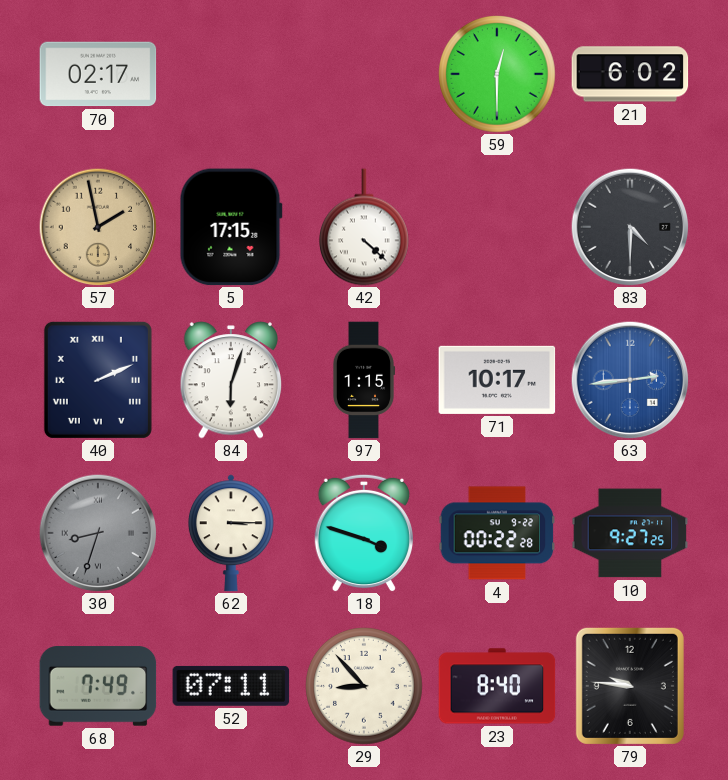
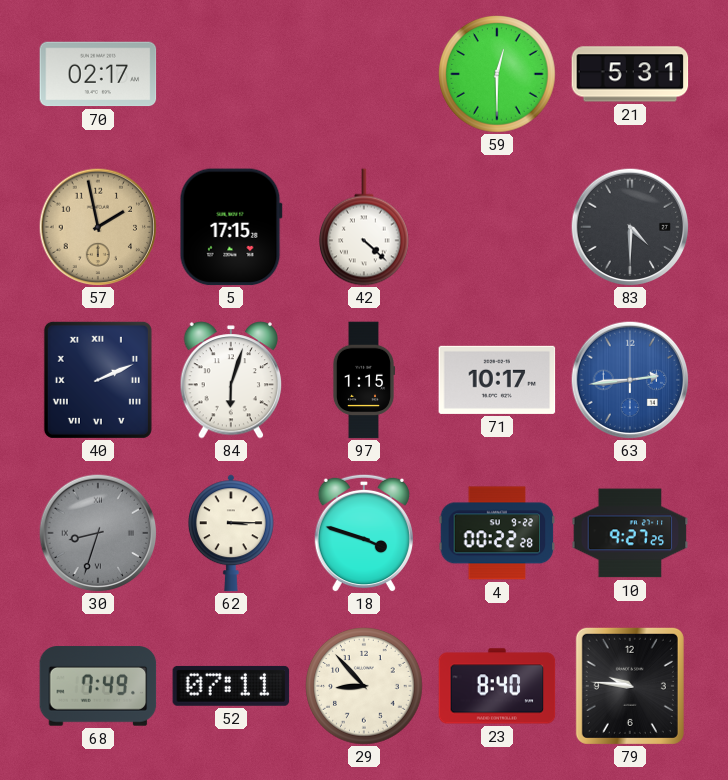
21: 6:02 -> 5:31
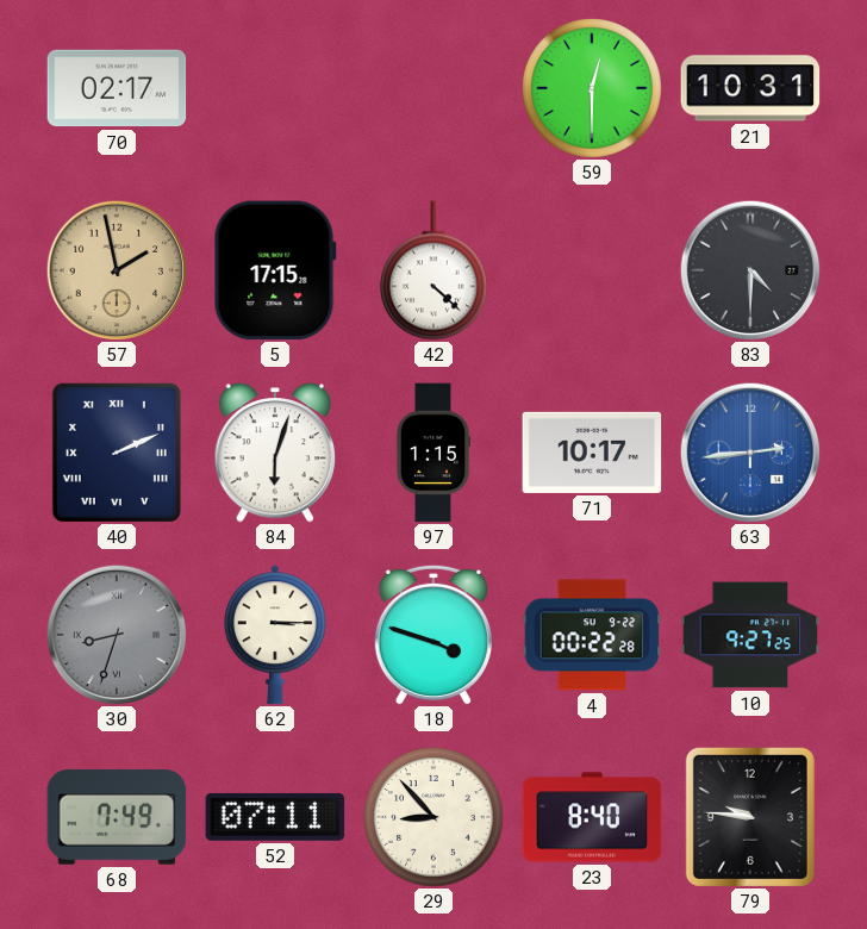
21: 5:31 -> 10:31
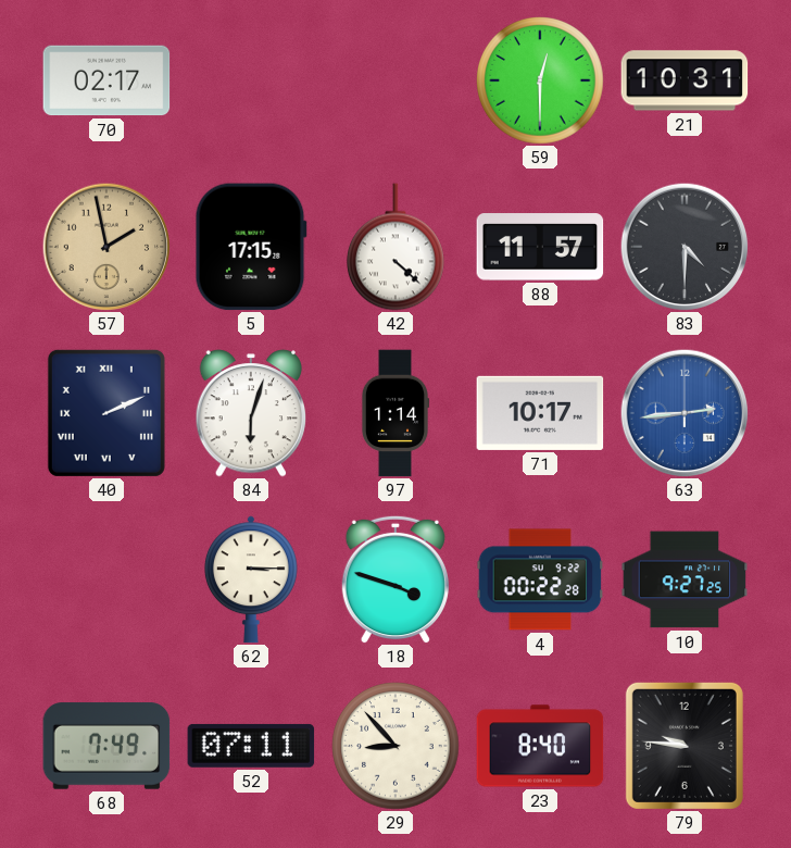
88: none -> 11:57
97: 1:15 -> 1:14
30: 8:33 -> none
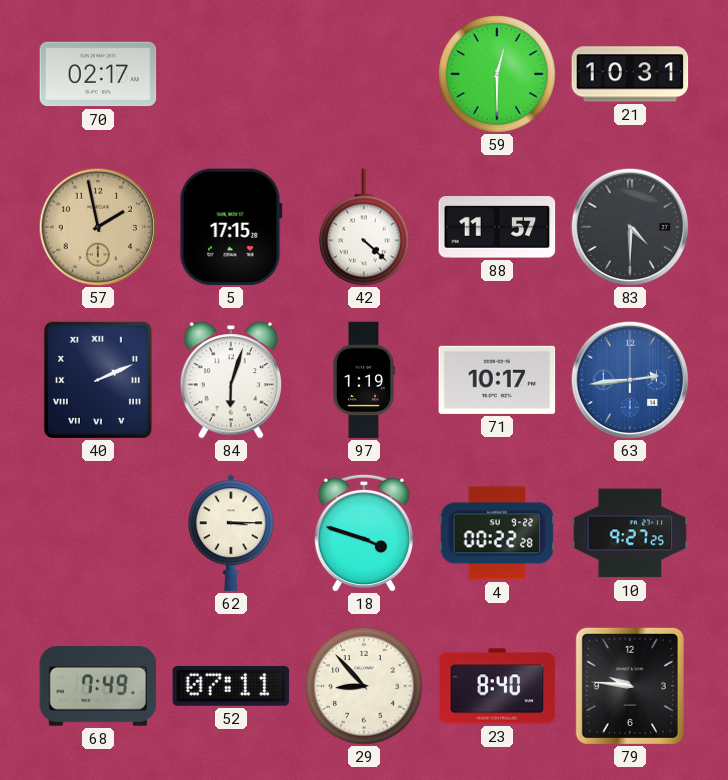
97: 1:14 -> 1:19
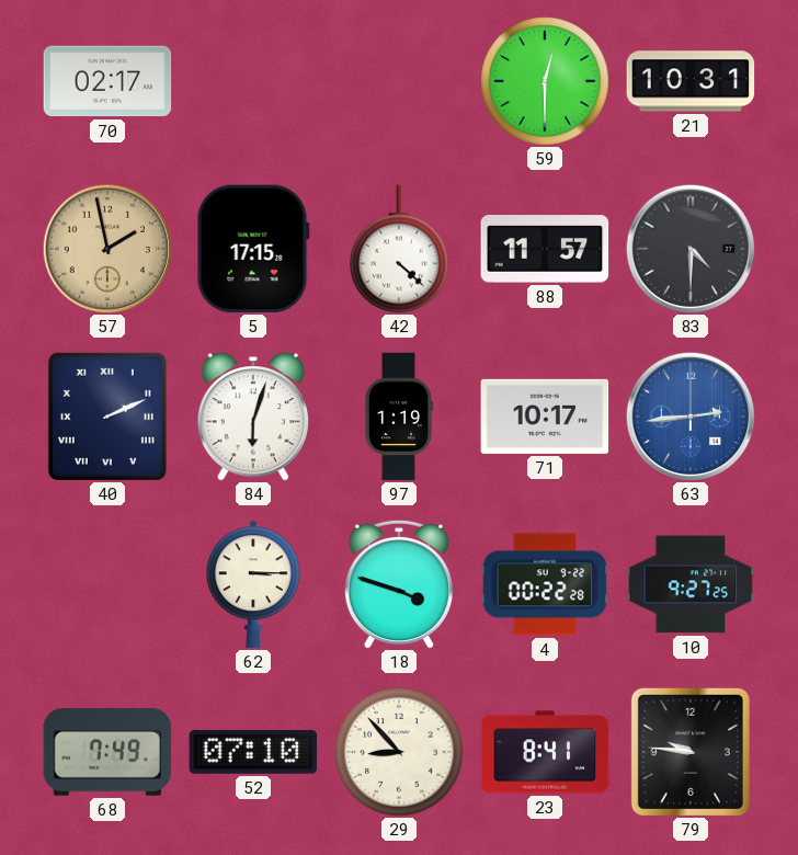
52: 07:11 -> 07:10
23: 8:40 -> 8:41
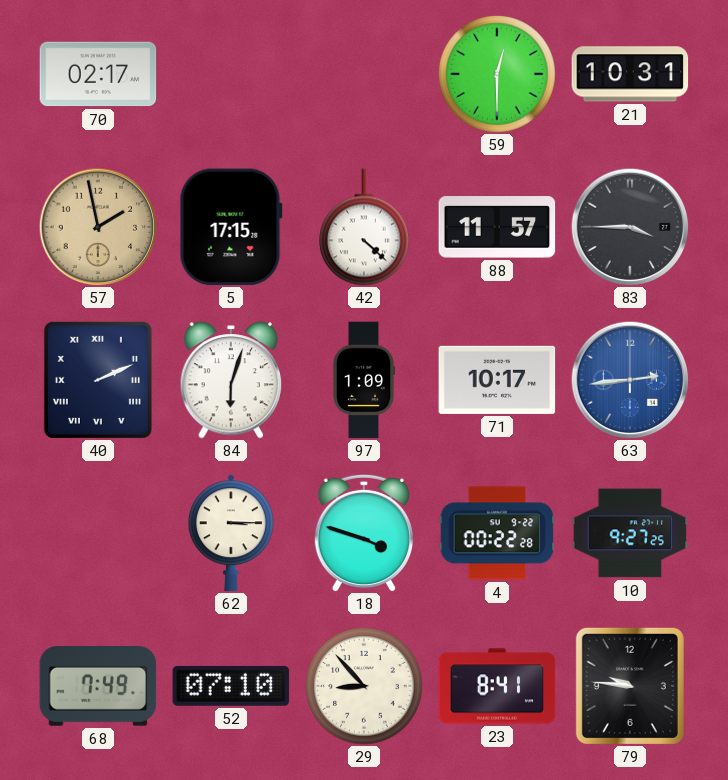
83: 4:30 -> 3:45
97: 1:19 -> 1:09
